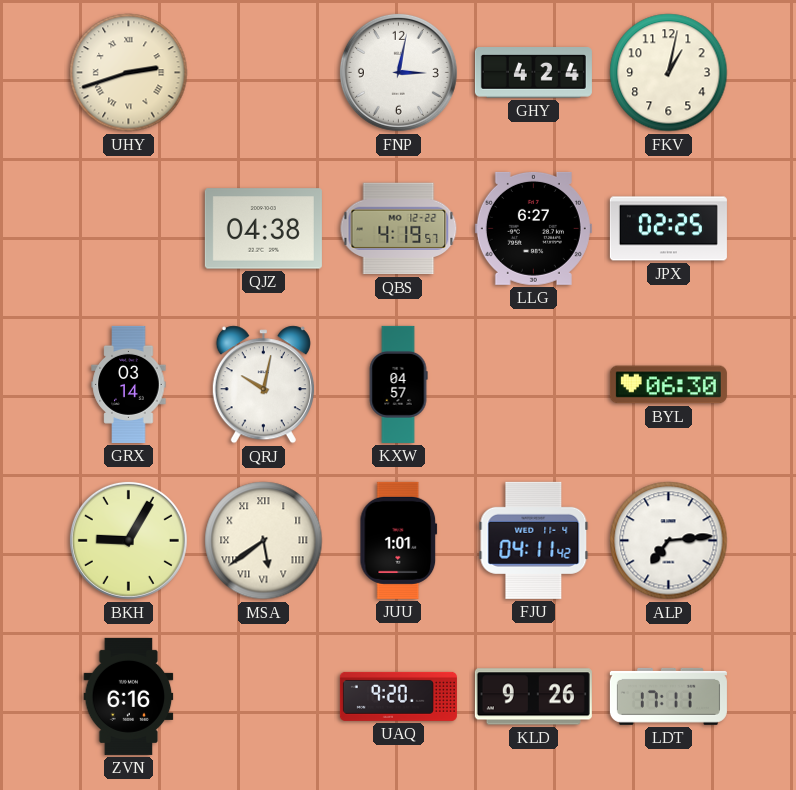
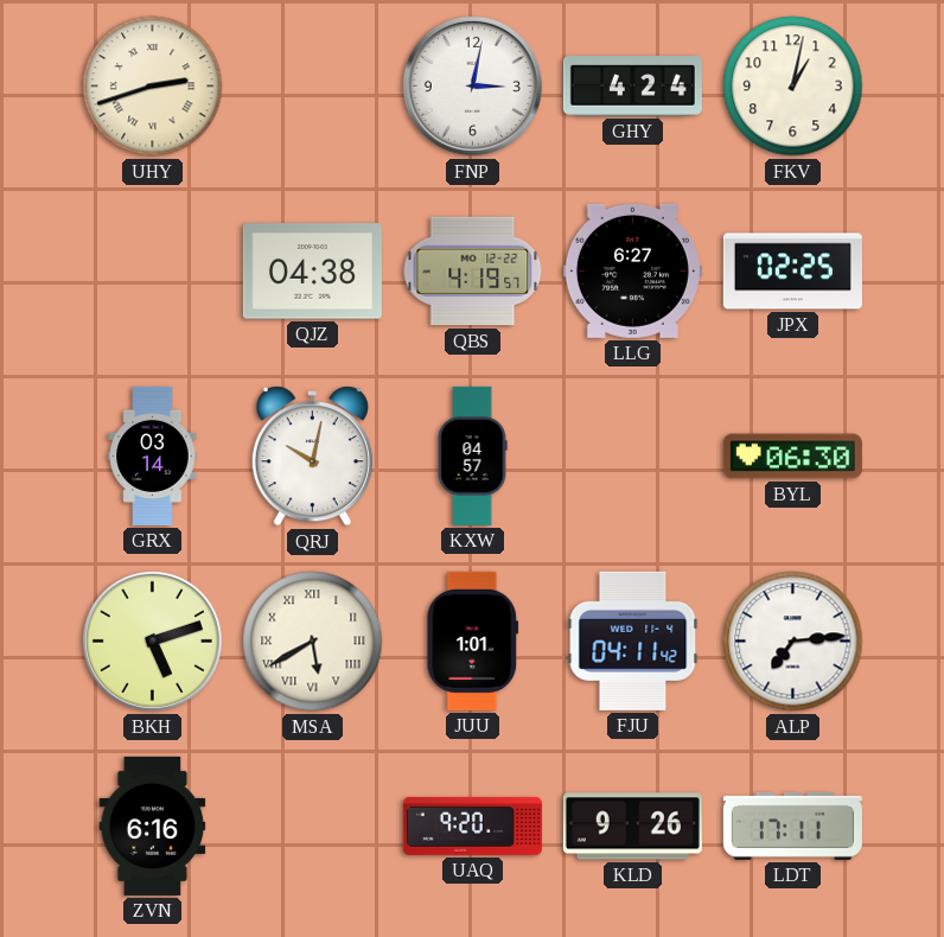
BKH: 9:05 -> 5:12
MSA: 5:39 -> 5:40
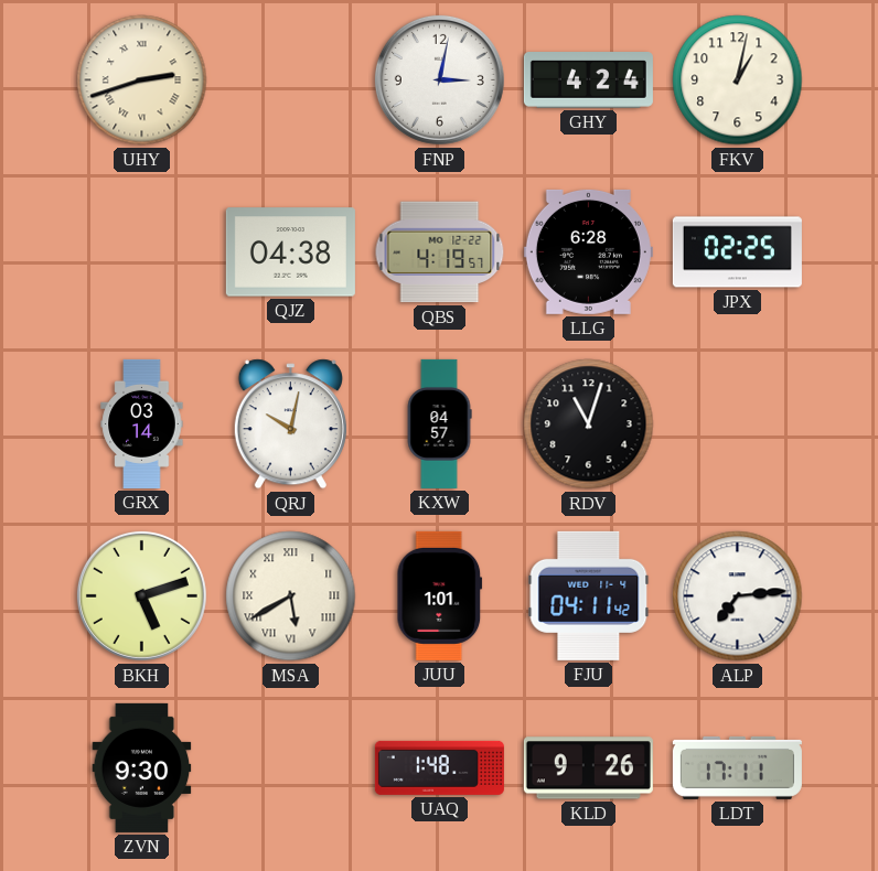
LLG: 6:27 -> 6:28
RDV: none -> 11:03
BYL: 06:30 -> none
ZVN: 6:16 -> 9:30
UAQ: 9:20 -> 1:48
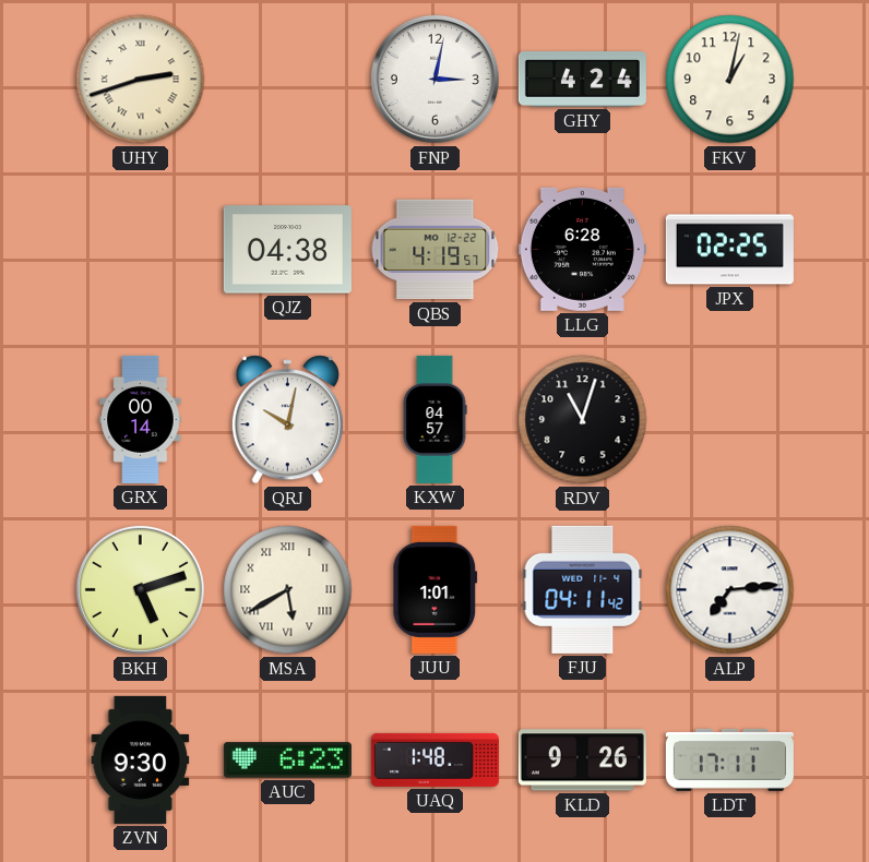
GRX: 03:14 -> 00:14
AUC: none -> 6:23
